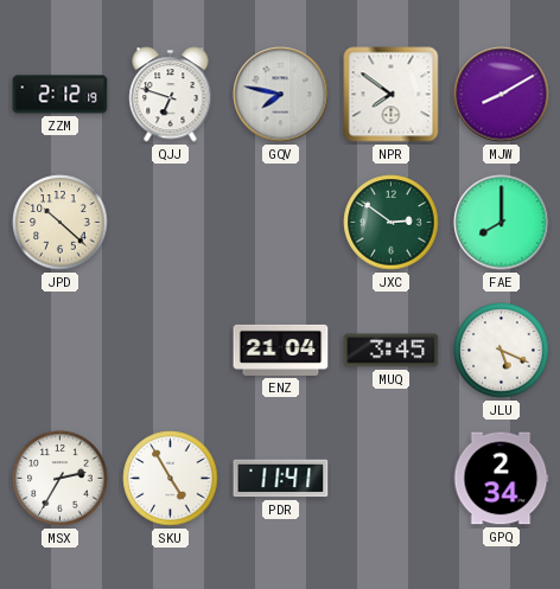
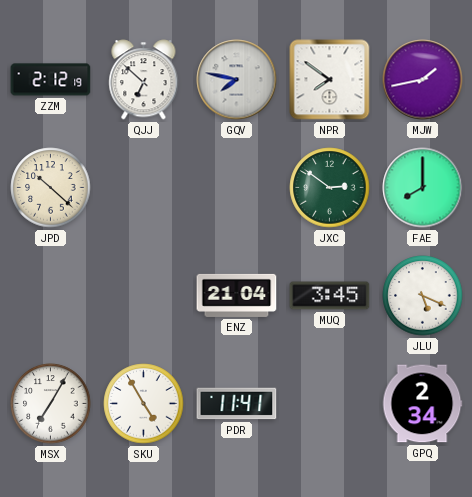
QJJ: 6:48 -> 6:52
MJW: 8:10 -> 1:43
MSX: 2:35 -> 7:05
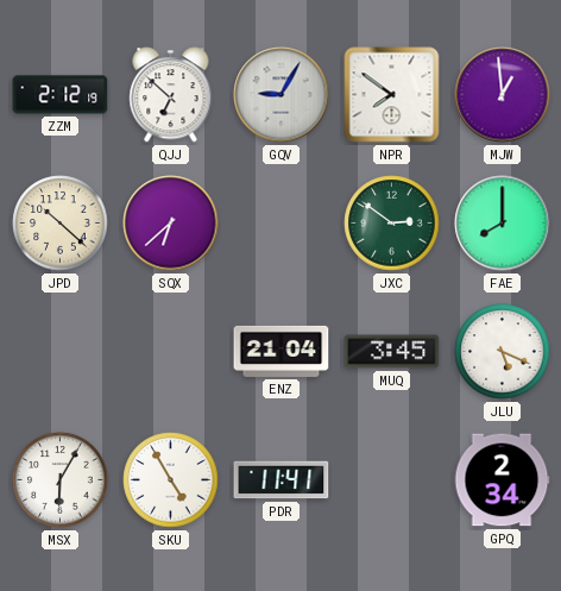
GQV: 7:47 -> 9:05
MJW: 1:43 -> 12:59
SQX: none -> 6:38
MSX: 7:05 -> 6:05
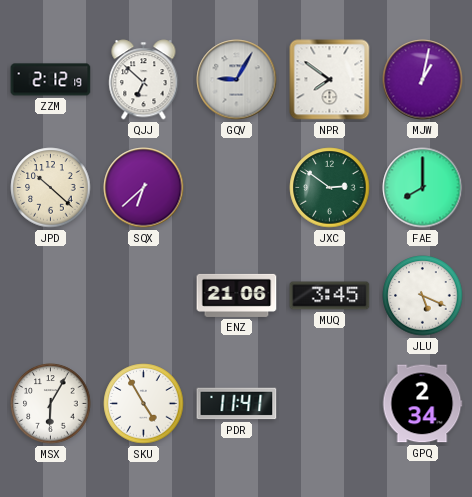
MJW: 12:59 -> 1:02
ENZ: 21:04 -> 21:06
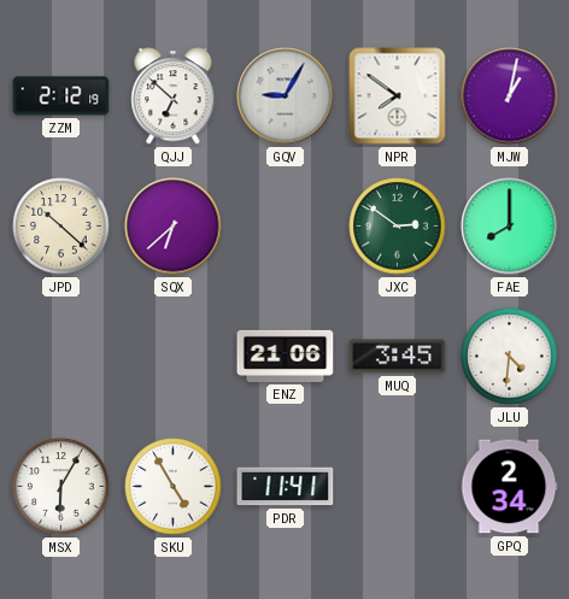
JLU: 5:19 -> 4:31
